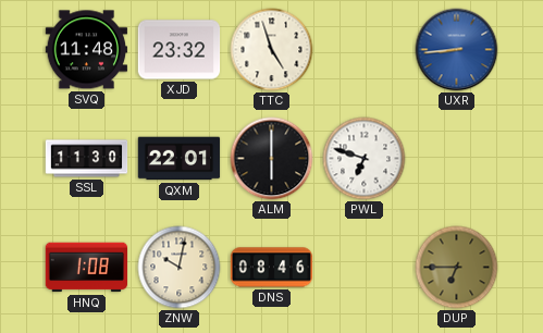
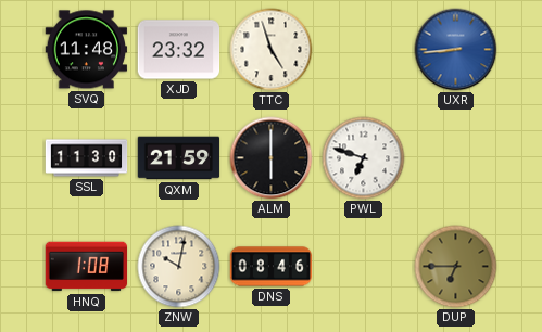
QXM: 22:01 -> 21:59
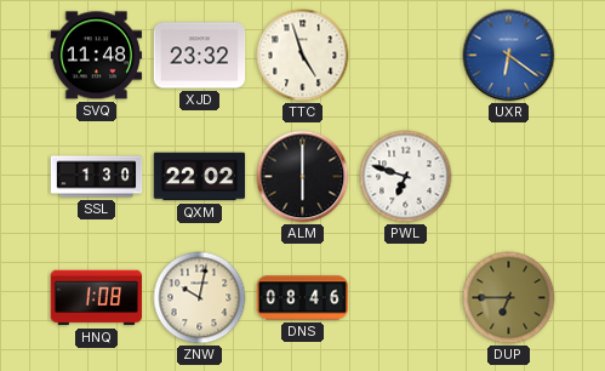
UXR: 8:44 -> 6:21
SSL: 11:30 -> 1:30
QXM: 21:59 -> 22:02
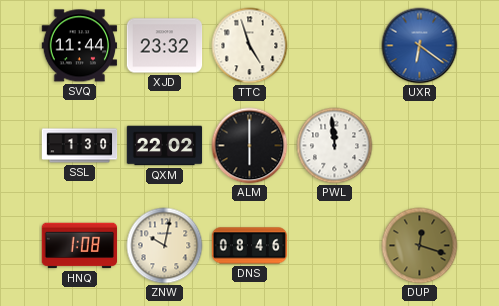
SVQ: 11:48 -> 11:44
PWL: 6:48 -> 11:59
DUP: 6:45 -> 12:18
